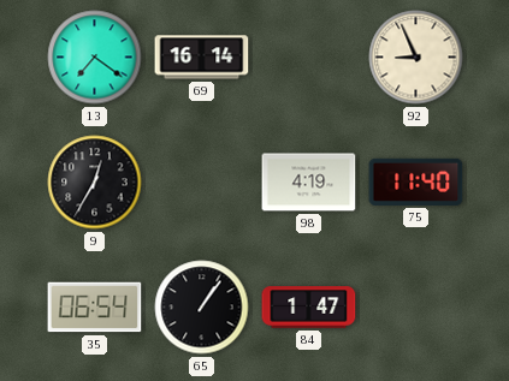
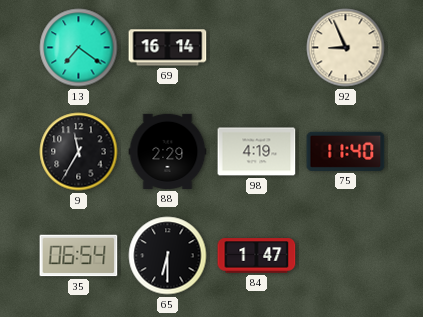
9: 12:35 -> 11:35
88: none -> 2:29
65: 1:06 -> 6:30
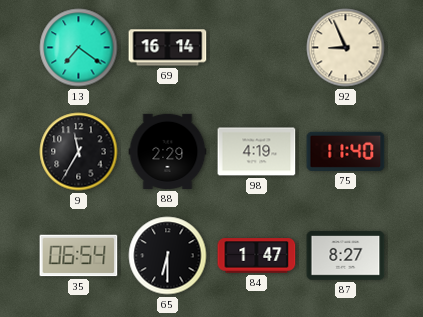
87: none -> 8:27
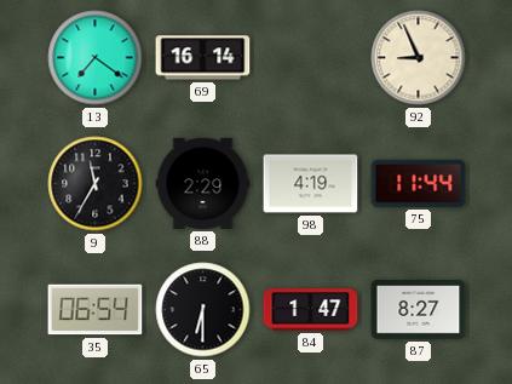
75: 11:40 -> 11:44
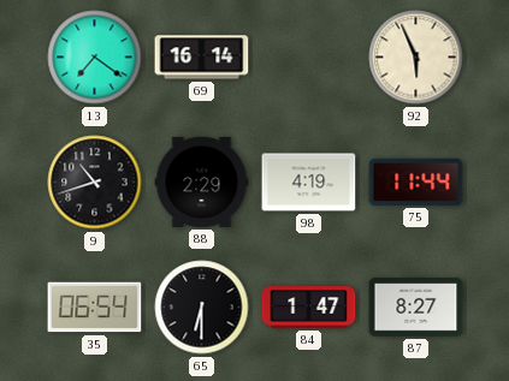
92: 8:56 -> 5:56
9: 11:35 -> 10:42
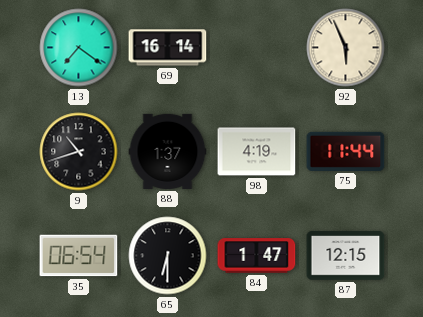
88: 2:29 -> 1:37
87: 8:27 -> 12:15
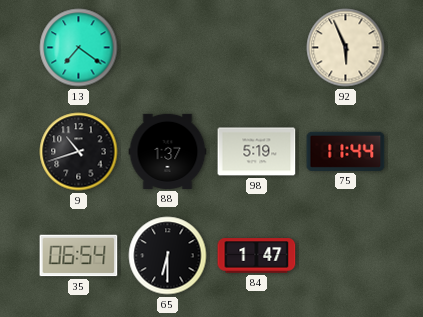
69: 16:14 -> none
98: 4:19 -> 5:19
87: 12:15 -> none
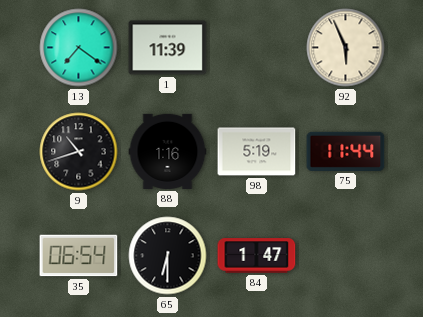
1: none -> 11:39
88: 1:37 -> 1:16
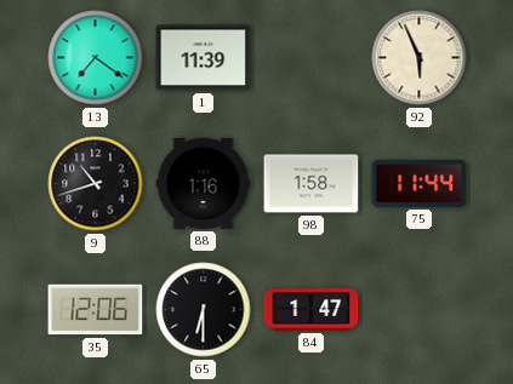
98: 5:19 -> 1:58
35: 06:54 -> 12:06
